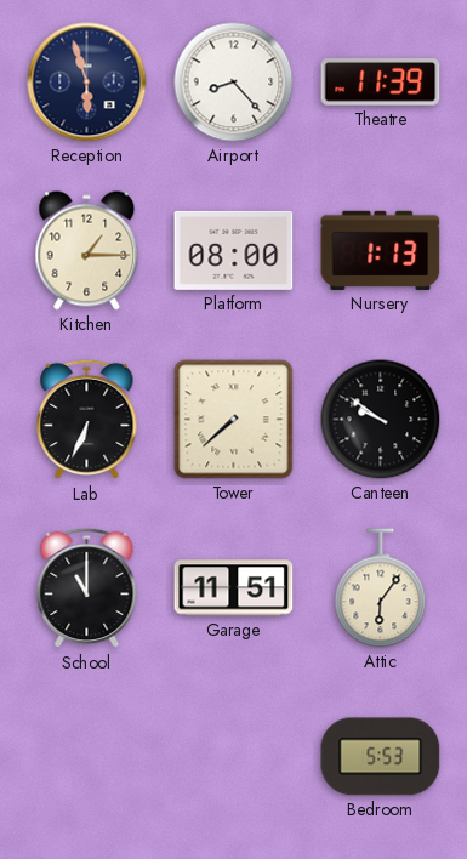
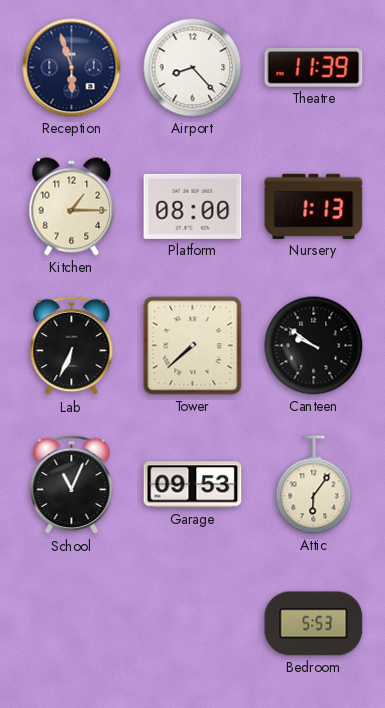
School: 11:00 -> 11:04
Garage: 11:51 -> 09:53
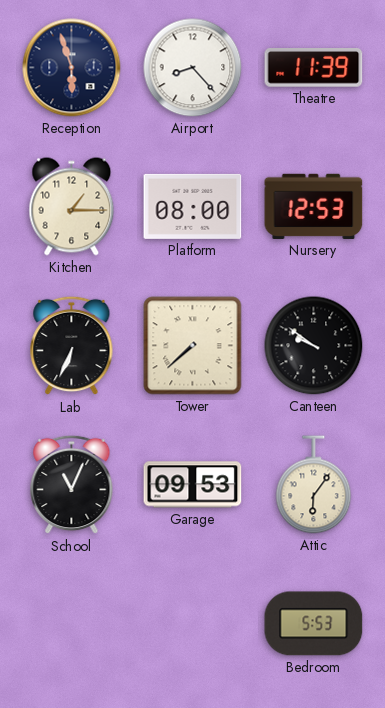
Nursery: 1:13 -> 12:53
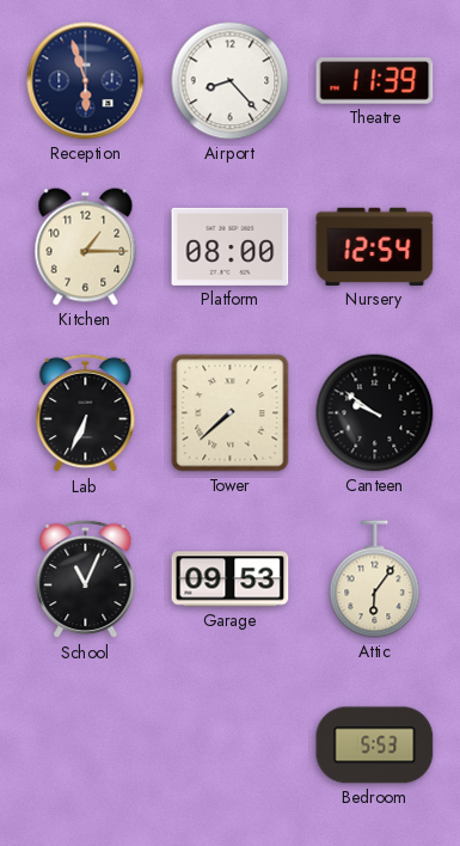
Nursery: 12:53 -> 12:54
